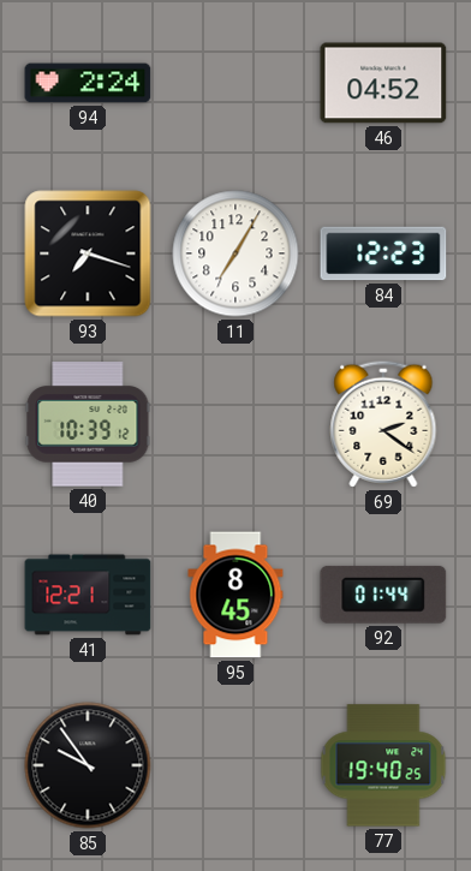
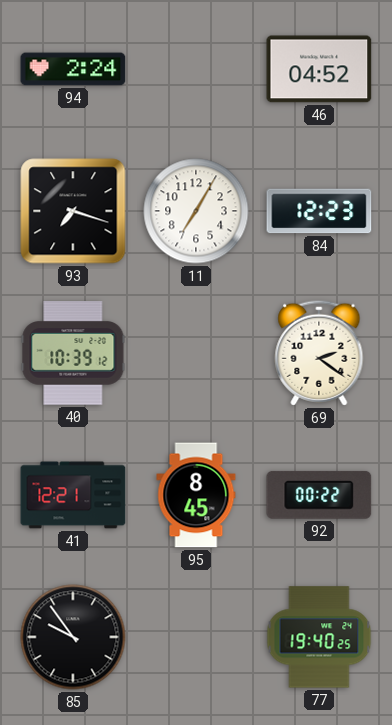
92: 01:44 -> 00:22
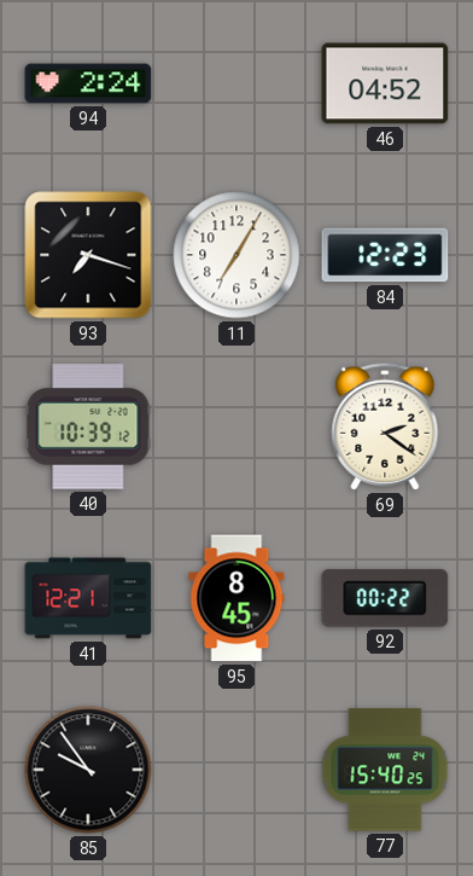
77: 19:40 -> 15:40
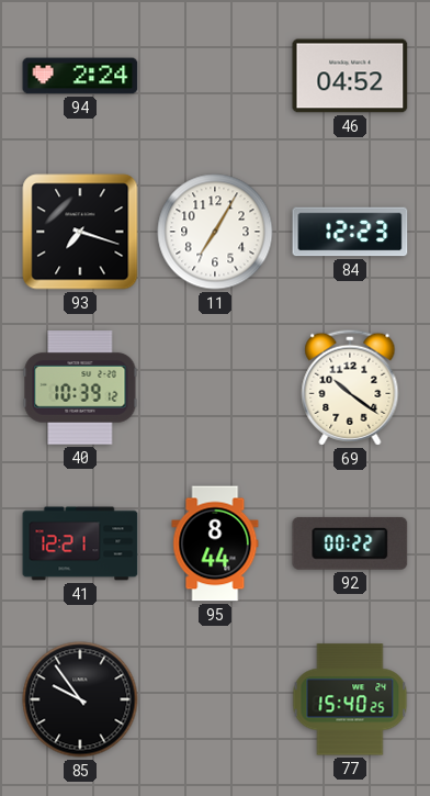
69: 2:21 -> 10:21
95: 8:45 -> 8:44
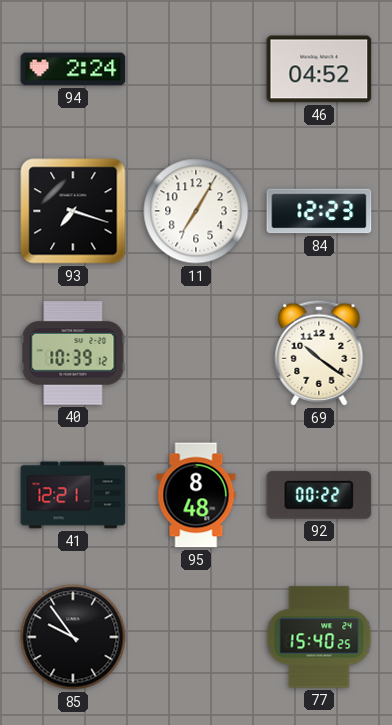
95: 8:44 -> 8:48
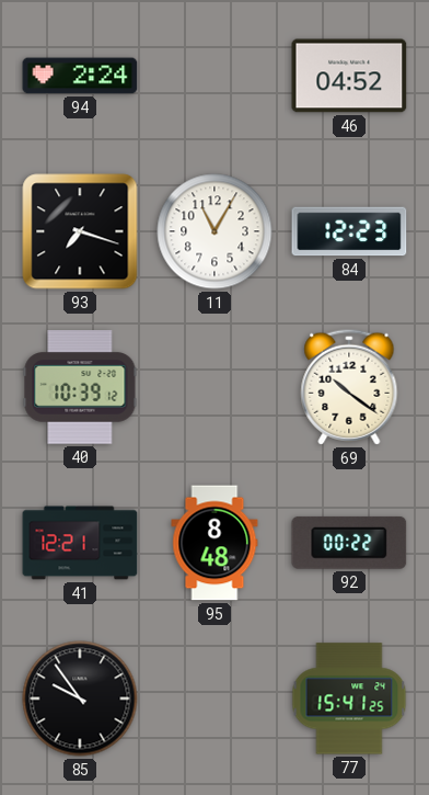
11: 7:05 -> 11:05
77: 15:40 -> 15:41
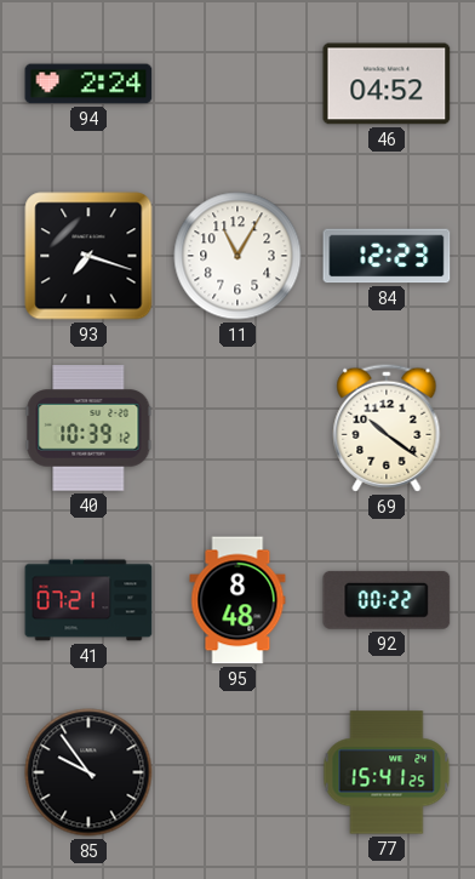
41: 12:21 -> 07:21
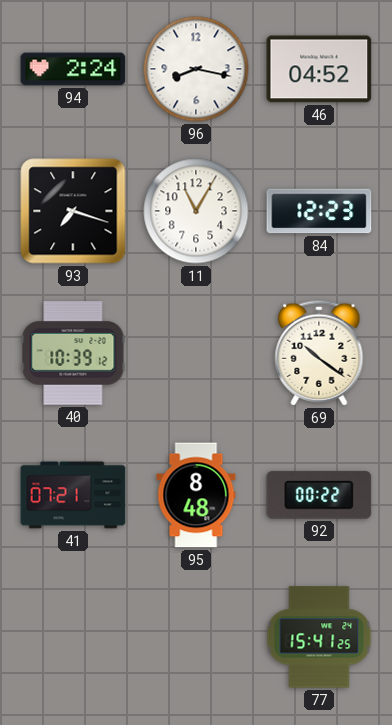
96: none -> 8:17
85: 9:54 -> none
